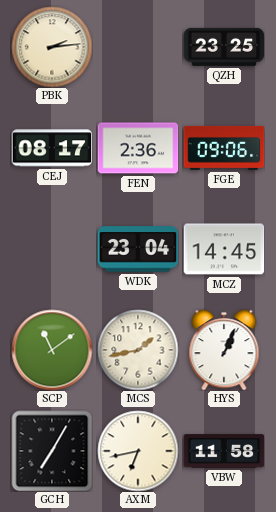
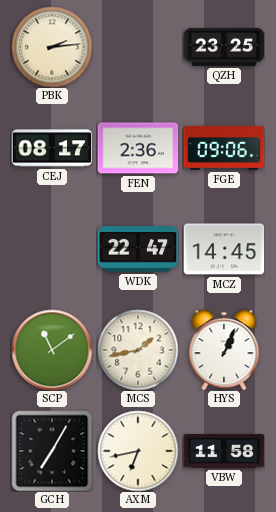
WDK: 23:04 -> 22:47
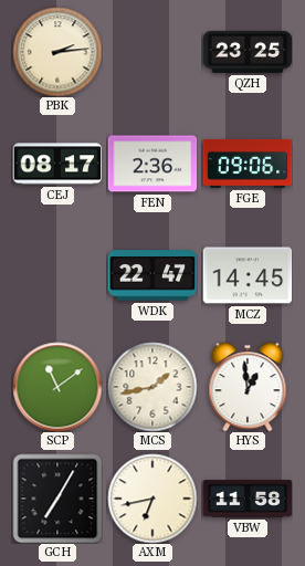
HYS: 1:04 -> 12:59
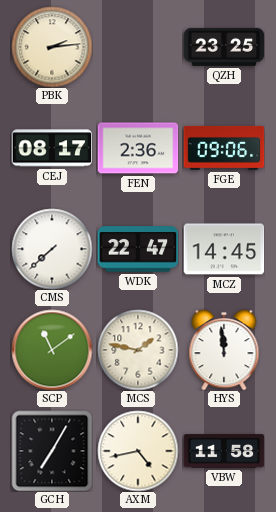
CMS: none -> 7:38
MCS: 1:43 -> 1:47
HYS: 12:59 -> 11:59
AXM: 6:43 -> 4:43
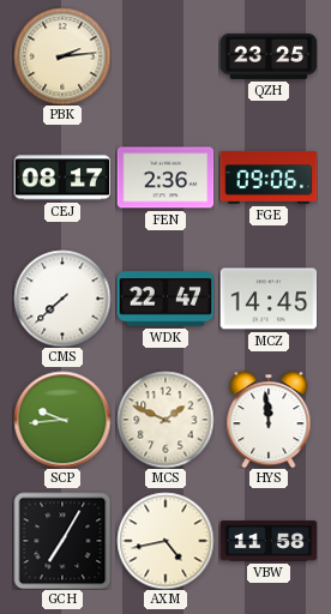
SCP: 11:09 -> 9:44
MCS: 1:47 -> 1:49
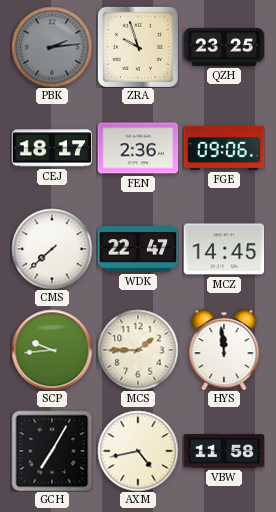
PBK dial: cream -> grey
ZRA: none -> 9:57
CEJ: 08:17 -> 18:17
MCS: 1:49 -> 1:45
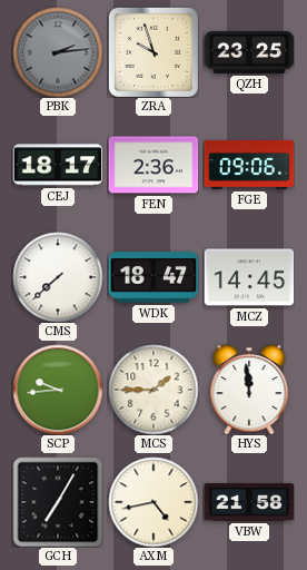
WDK: 22:47 -> 18:47
VBW: 11:58 -> 21:58
